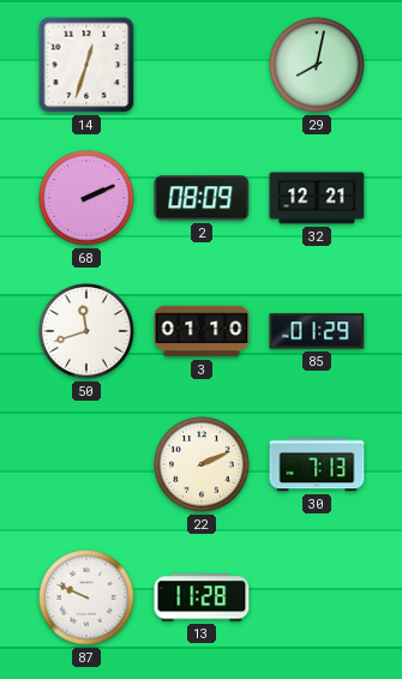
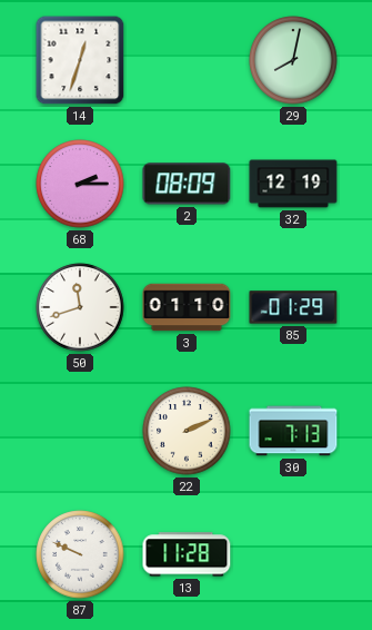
68: 2:11 -> 2:15
32: 12:21 -> 12:19
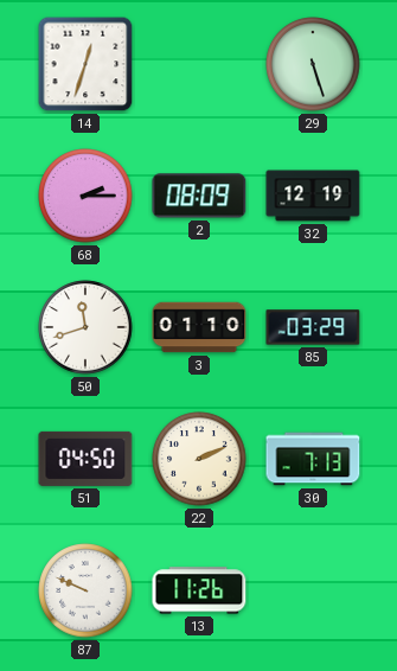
29: 8:02 -> 5:27
85: 01:29 -> 03:29
51: none -> 04:50
13: 11:28 -> 11:26
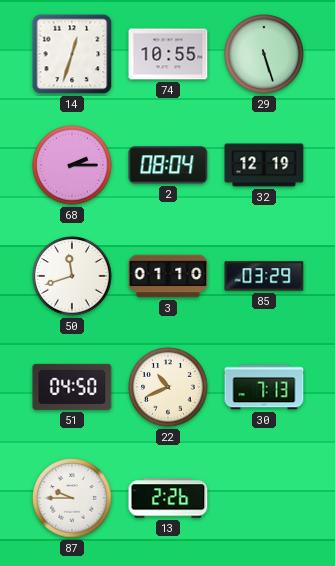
74: none -> 10:55
2: 08:09 -> 08:04
22: 2:11 -> 10:41
87: 9:49 -> 9:45
13: 11:26 -> 2:26
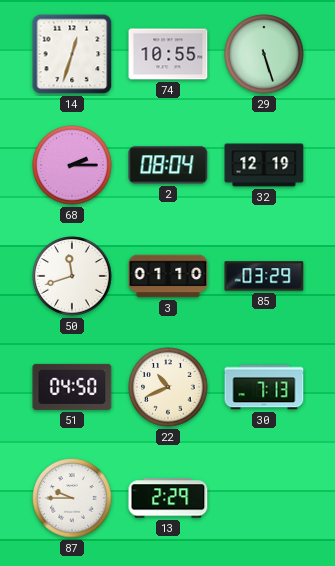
13: 2:26 -> 2:29
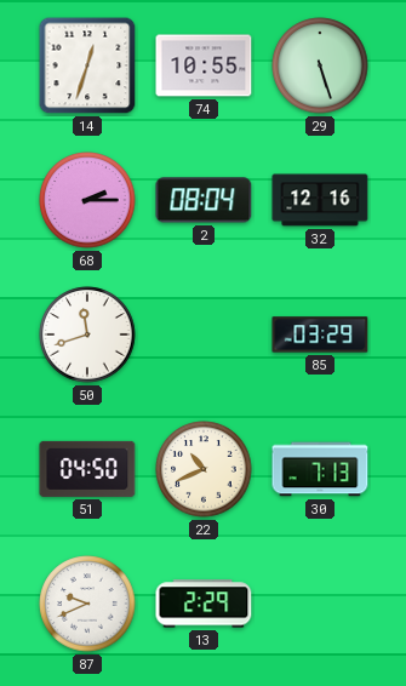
32: 12:19 -> 12:16
3: 01:10 -> none
87: 9:45 -> 9:41
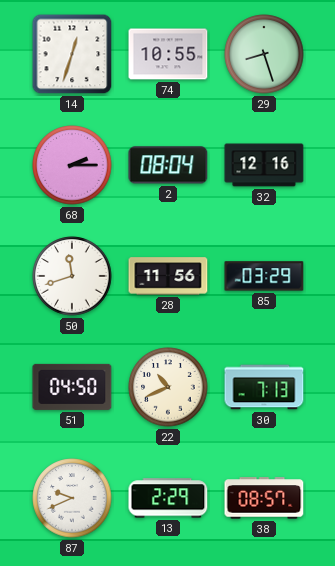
29: 5:27 -> 8:27
28: none -> 11:56
38: none -> 08:57
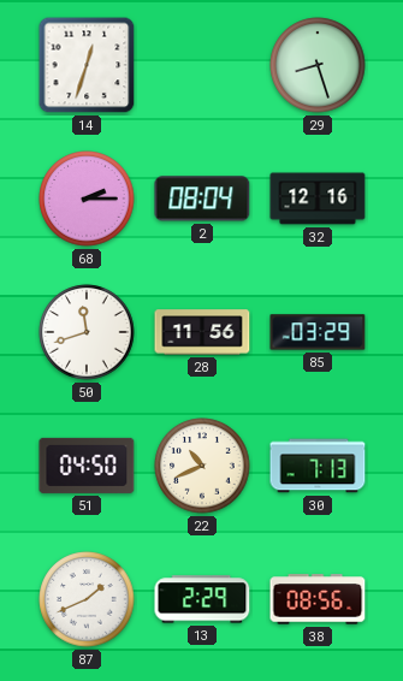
74: 10:55 -> none
87: 9:41 -> 1:41
38: 08:57 -> 08:56
